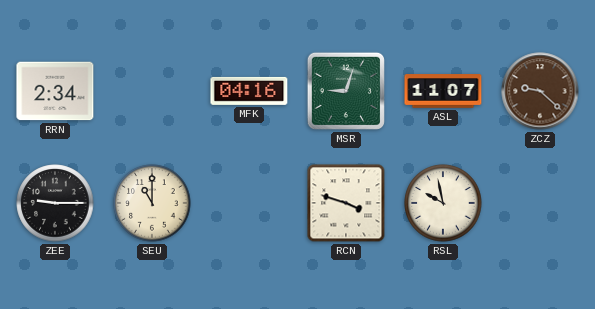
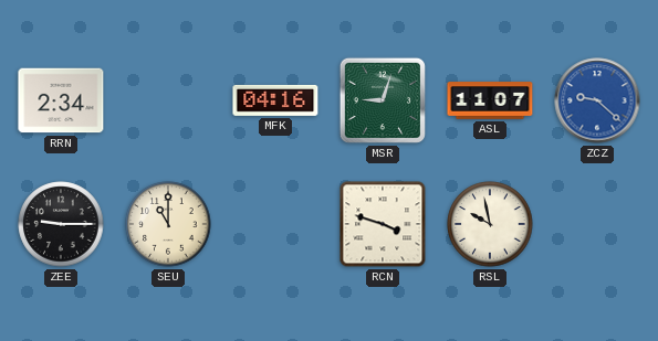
ZCZ dial: brown -> blue
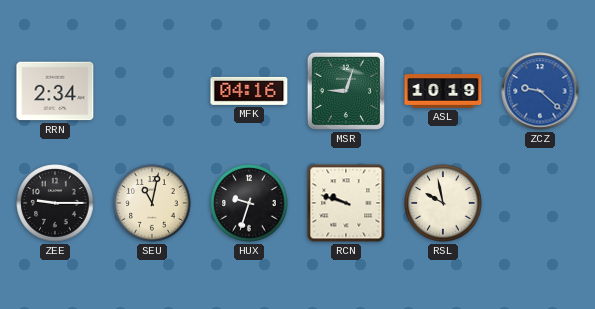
ASL: 11:07 -> 10:19
SEU: 11:00 -> 11:02
HUX: none -> 9:33
RCN: 3:48 -> 9:48
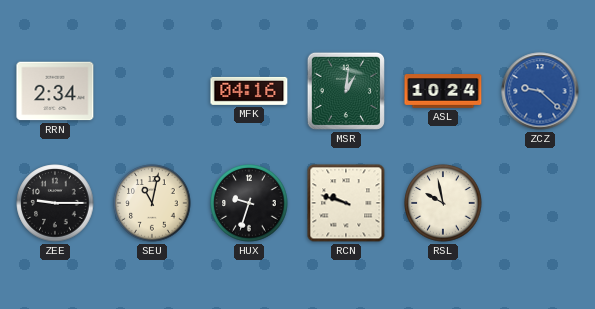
MSR: 9:03 -> 1:01
ASL: 10:19 -> 10:24
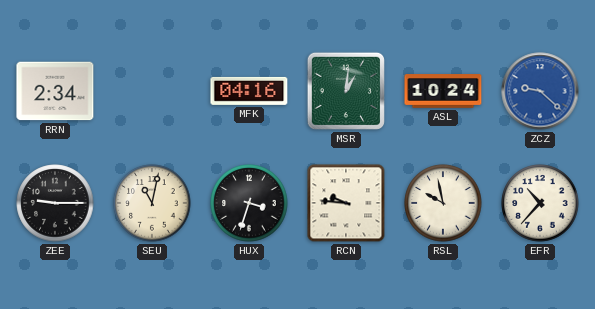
HUX: 9:33 -> 3:33
RCN: 9:48 -> 9:46
EFR: none -> 10:37
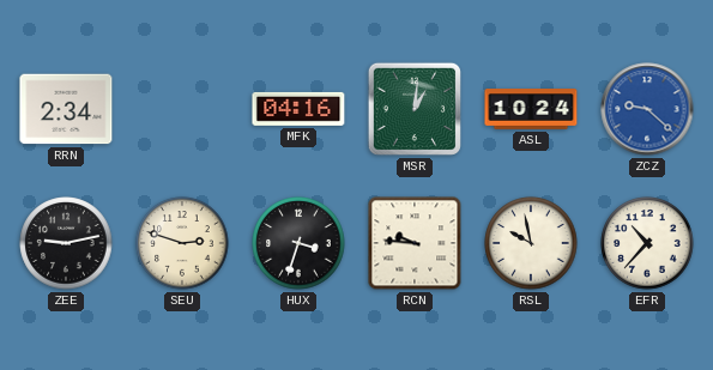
ZEE: 9:15 -> 9:13
SEU: 11:02 -> 2:48
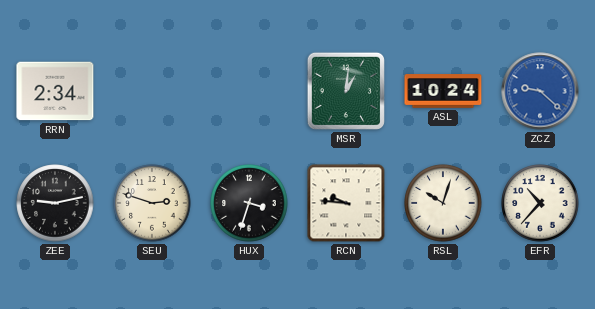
MFK: 04:16 -> none
RSL: 9:58 -> 10:03
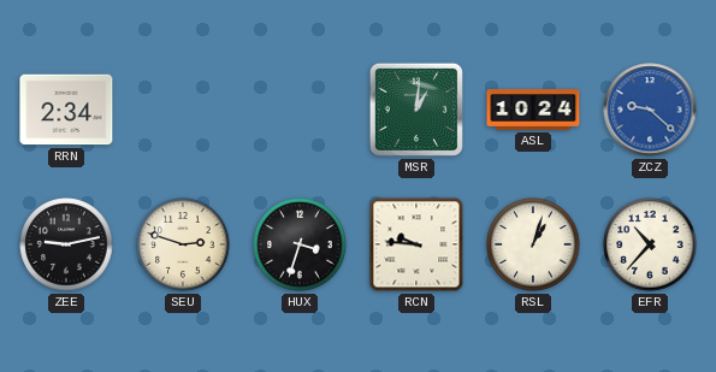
RSL: 10:03 -> 1:03
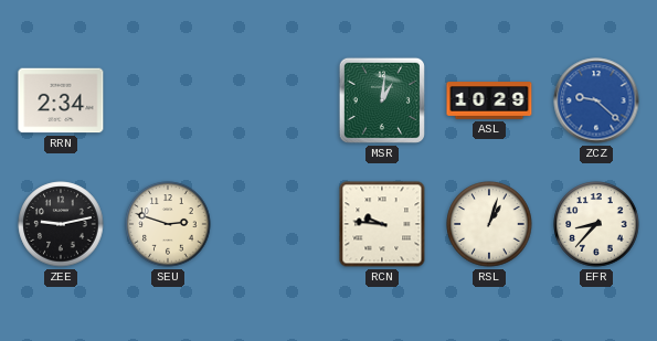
ASL: 10:24 -> 10:29
HUX: 3:33 -> none
EFR: 10:37 -> 8:37
